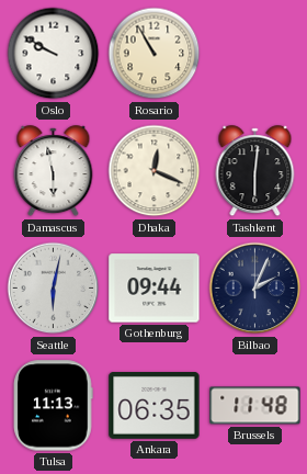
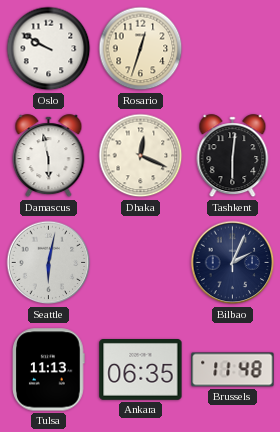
Rosario: 10:55 -> 12:33
Gothenburg: 09:44 -> none
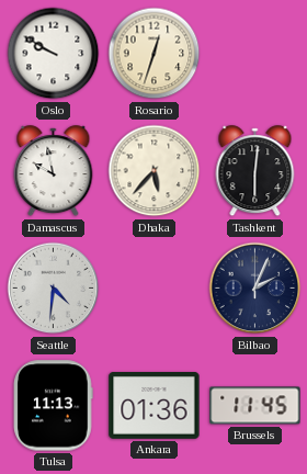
Damascus: 5:58 -> 9:58
Dhaka: 12:19 -> 5:37
Seattle: 6:02 -> 4:31
Ankara: 06:35 -> 01:36
Brussels: 11:48 -> 11:45
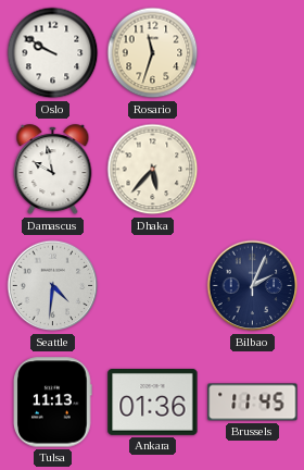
Rosario: 12:33 -> 11:33
Tashkent: 6:01 -> none
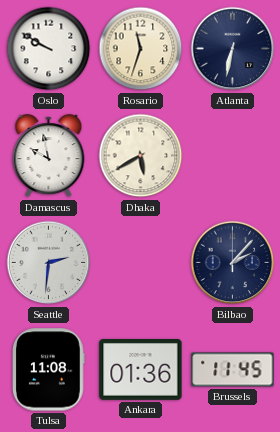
Atlanta: none -> 6:32
Dhaka: 5:37 -> 5:40
Seattle: 4:31 -> 2:31
Bilbao: 2:04 -> 2:07
Tulsa: 11:13 -> 11:08
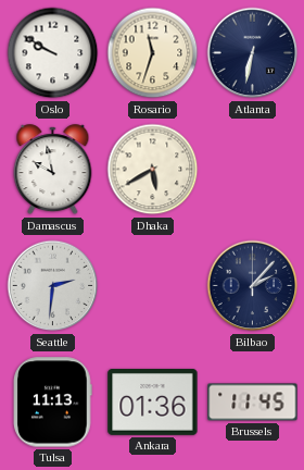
Tulsa: 11:08 -> 11:13
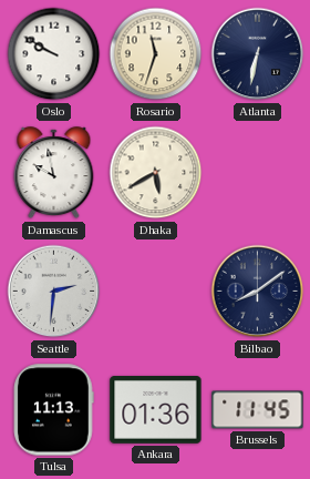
Bilbao: 2:07 -> 8:09
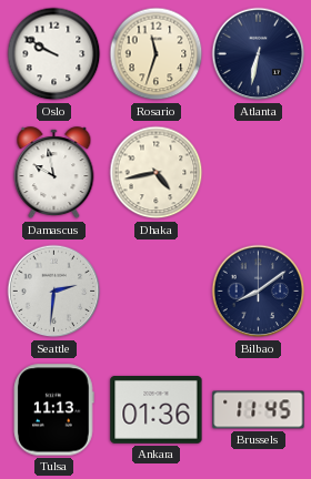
Dhaka: 5:40 -> 4:43
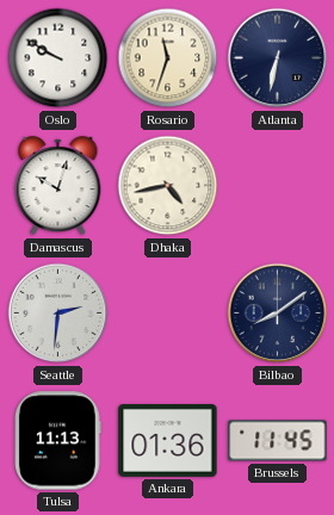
Damascus: 9:58 -> 10:03
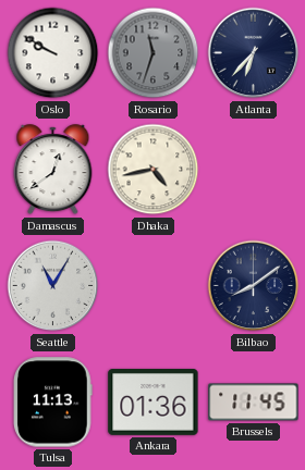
Rosario dial: cream -> grey
Atlanta: 6:32 -> 6:37
Damascus: 10:03 -> 12:39
Seattle: 2:31 -> 11:05
